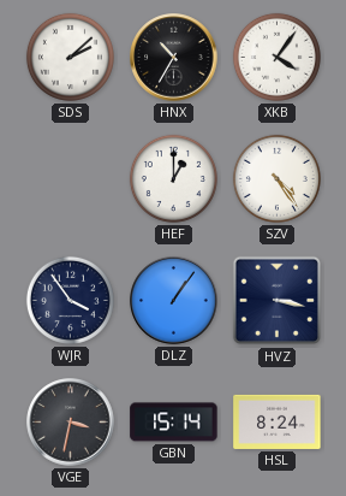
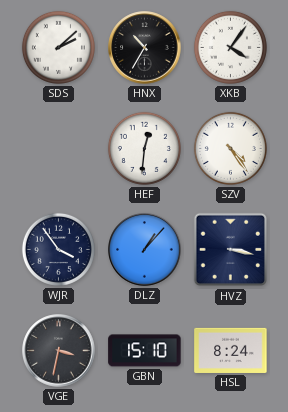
HEF: 1:00 -> 12:31
DLZ: 1:06 -> 1:07
GBN: 15:14 -> 15:10
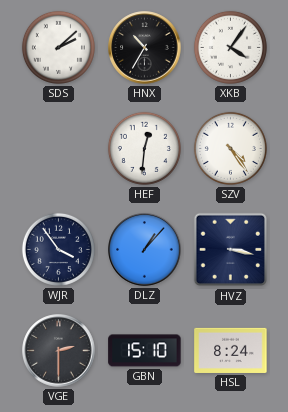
VGE: 3:32 -> 2:30
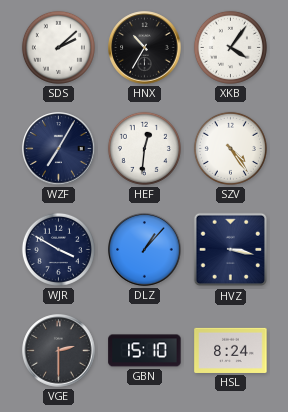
WZF: none -> 7:05
WJR: 3:54 -> 3:50
